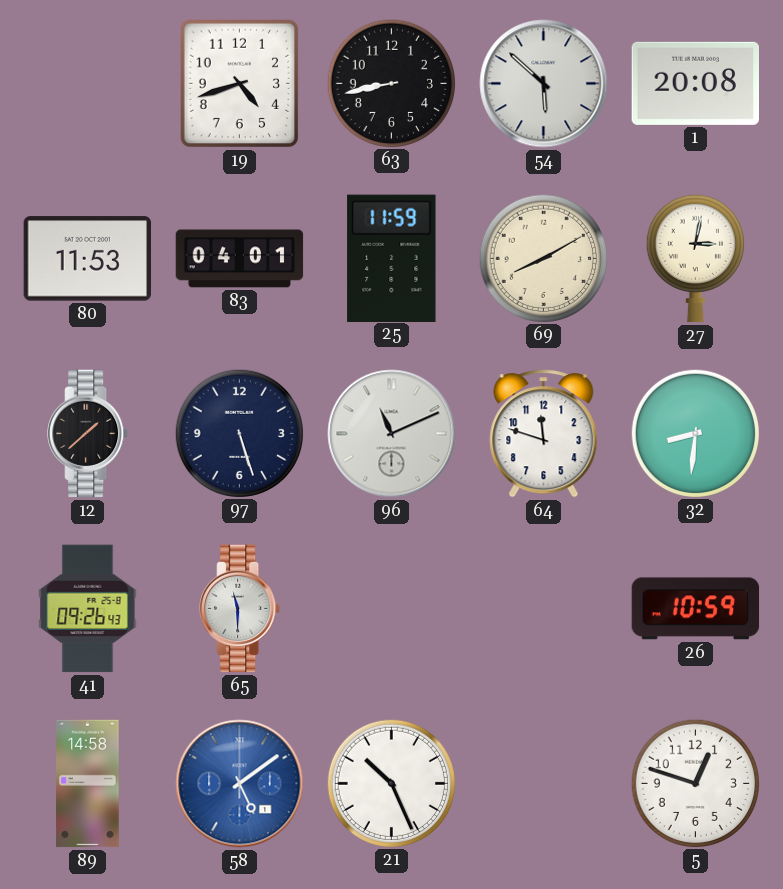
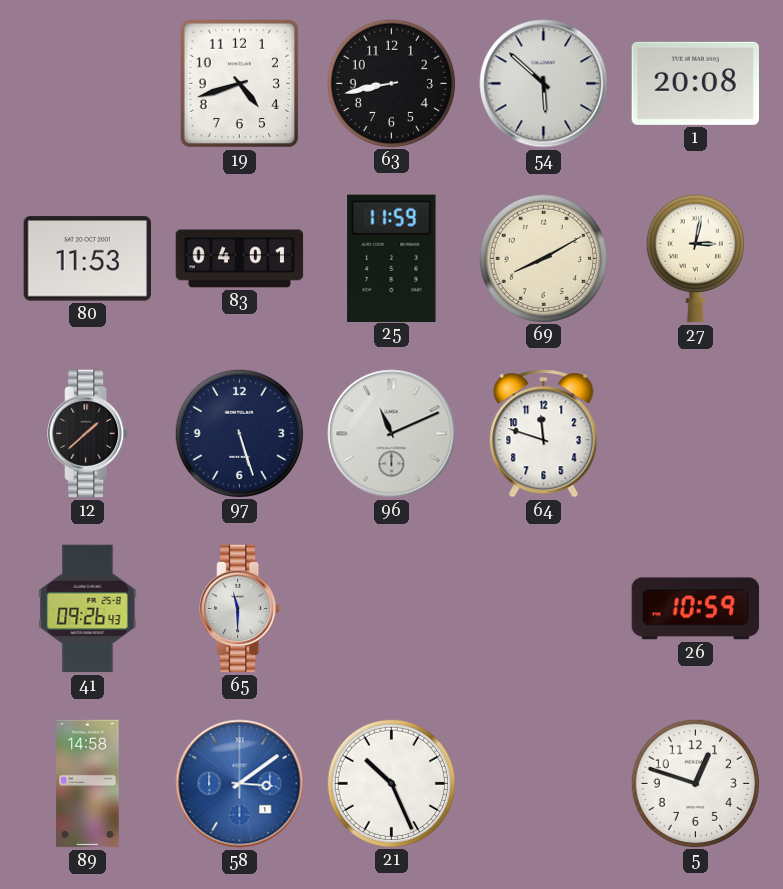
32: 8:31 -> none
58: 5:09 -> 3:09
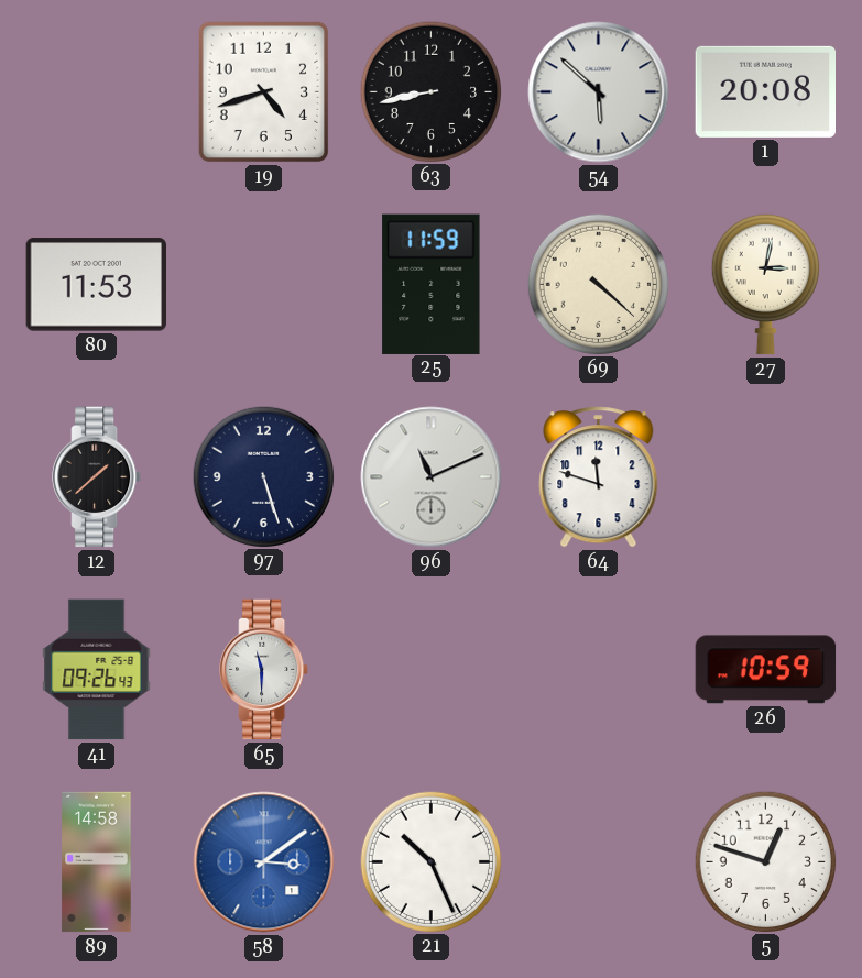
83: 04:01 -> none
69: 8:10 -> 4:22
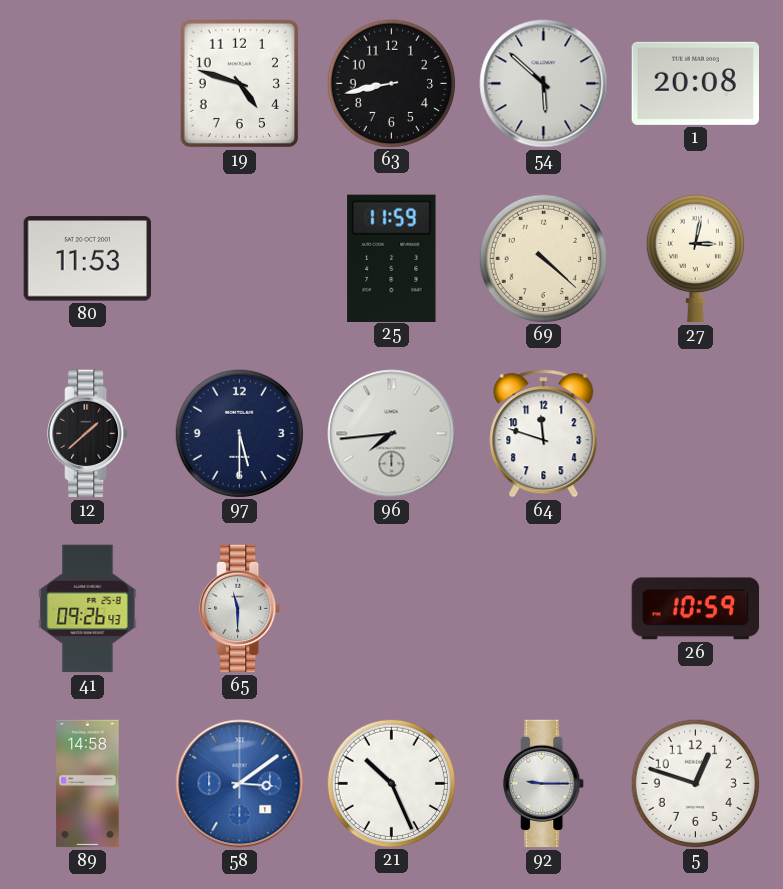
19: 4:42 -> 4:48
97: 5:27 -> 5:30
96: 11:11 -> 7:44
92: none -> 9:15
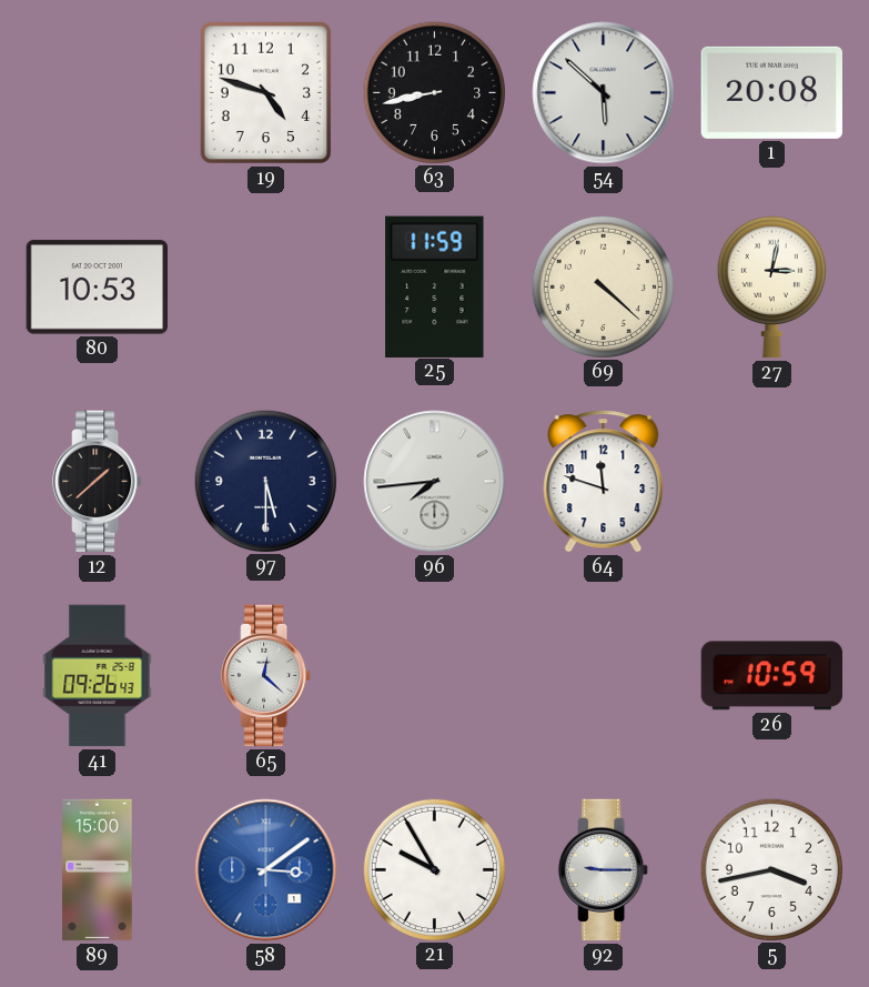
80: 11:53 -> 10:53
65: 11:30 -> 12:22
89: 14:58 -> 15:00
21: 10:26 -> 9:55
5: 12:48 -> 3:43
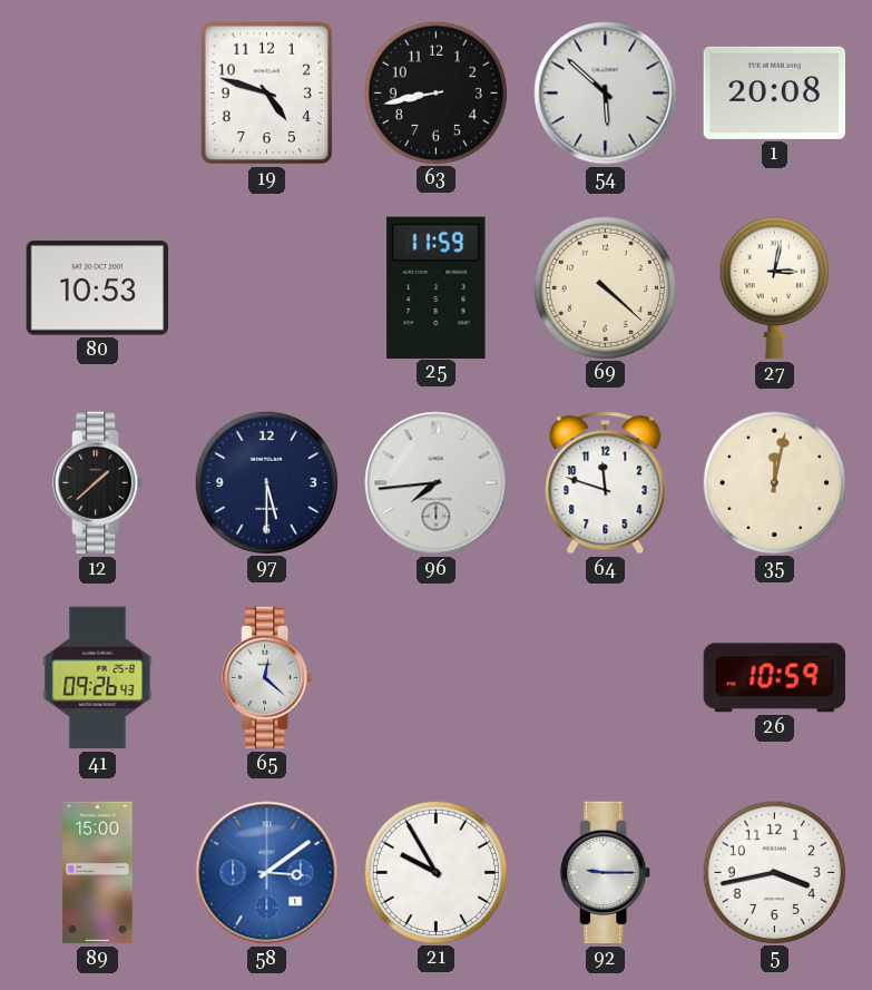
35: none -> 12:02
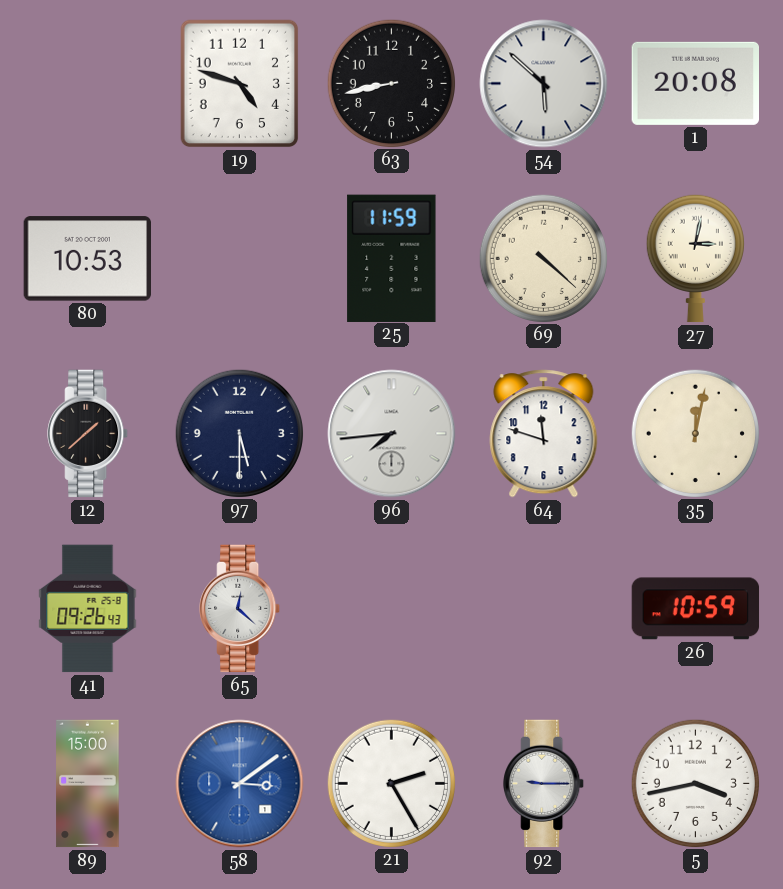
21: 9:55 -> 2:25
